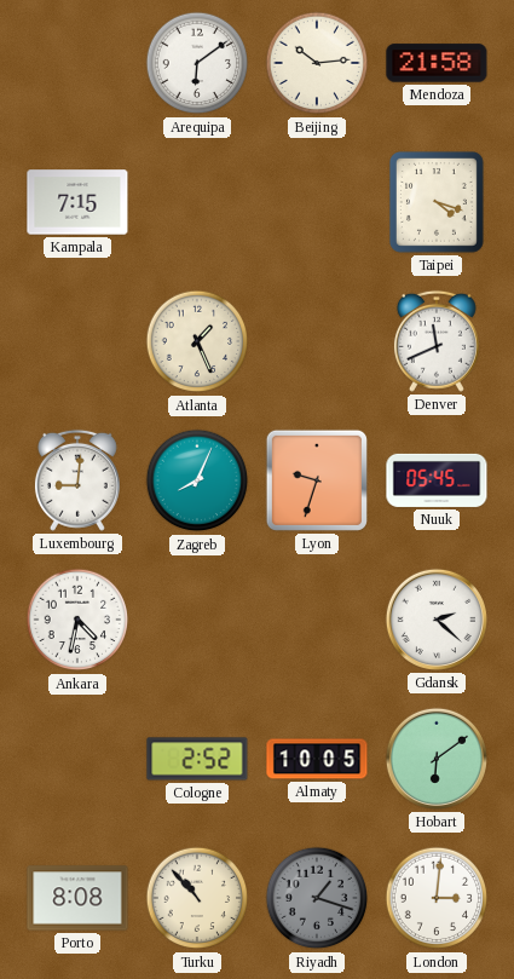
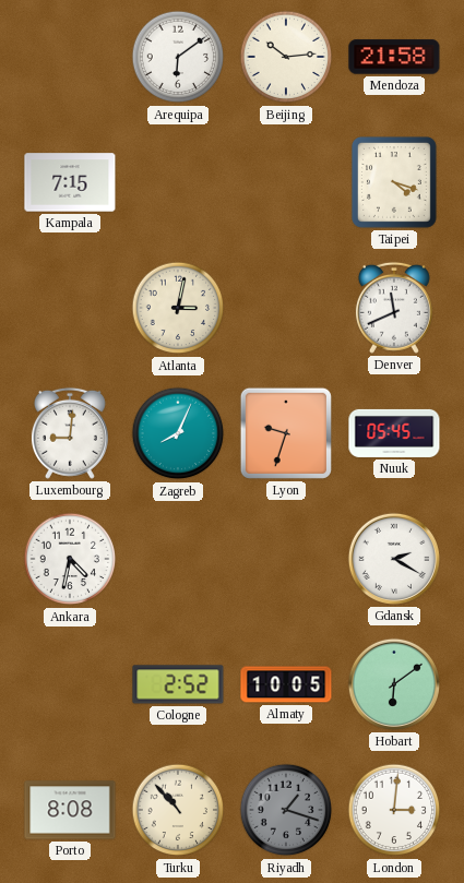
Atlanta: 1:26 -> 3:02
Gdansk: 2:22 -> 2:20
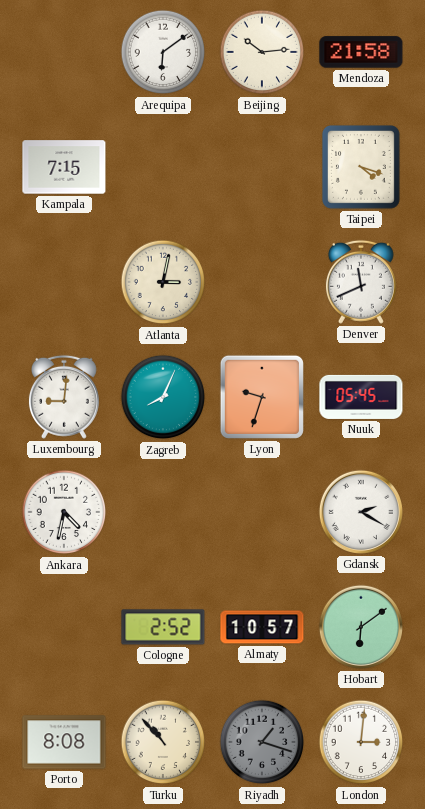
Almaty: 10:05 -> 10:57
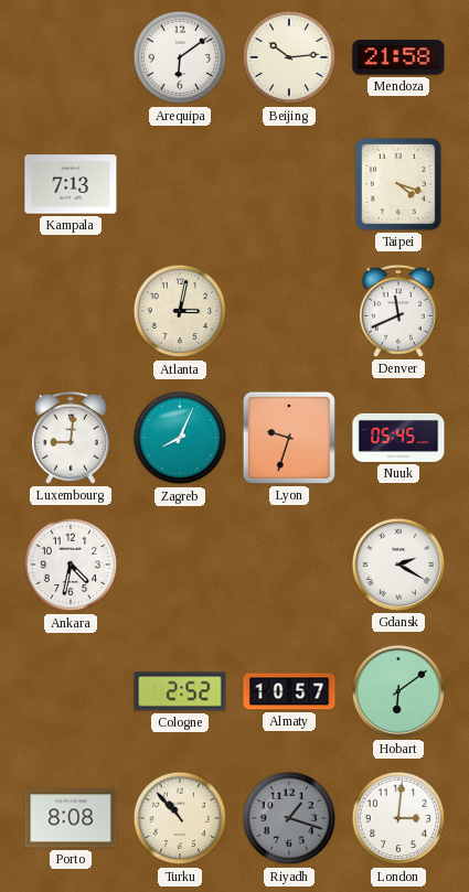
Kampala: 7:15 -> 7:13
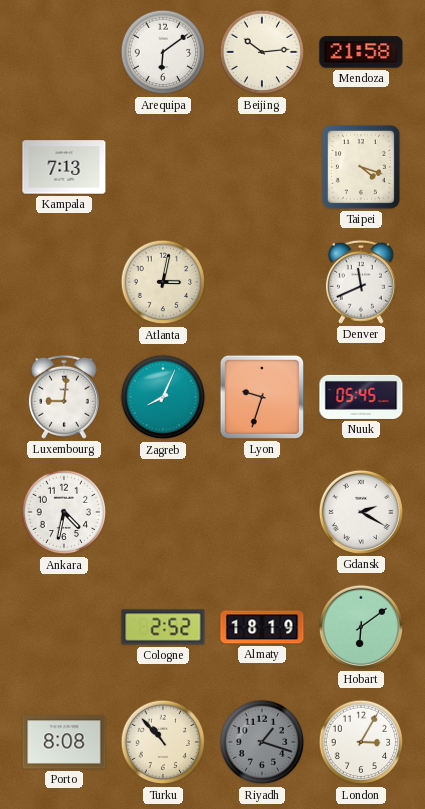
Almaty: 10:57 -> 18:19
London: 3:01 -> 3:05
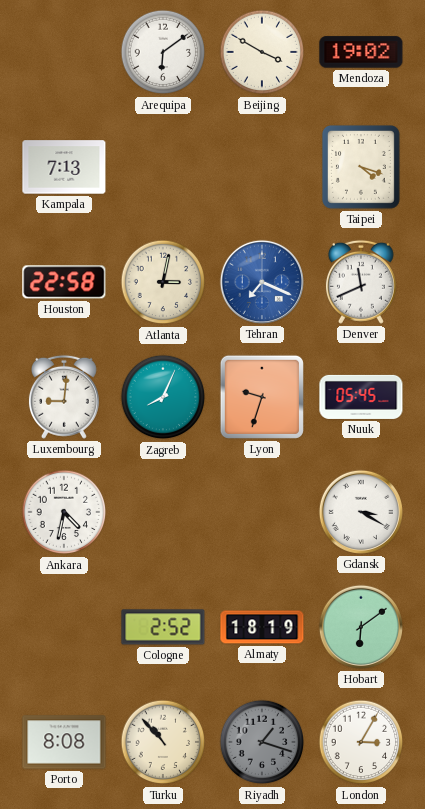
Beijing: 10:14 -> 3:50
Mendoza: 21:58 -> 19:02
Houston: none -> 22:58
Tehran: none -> 7:19
Gdansk: 2:20 -> 3:20
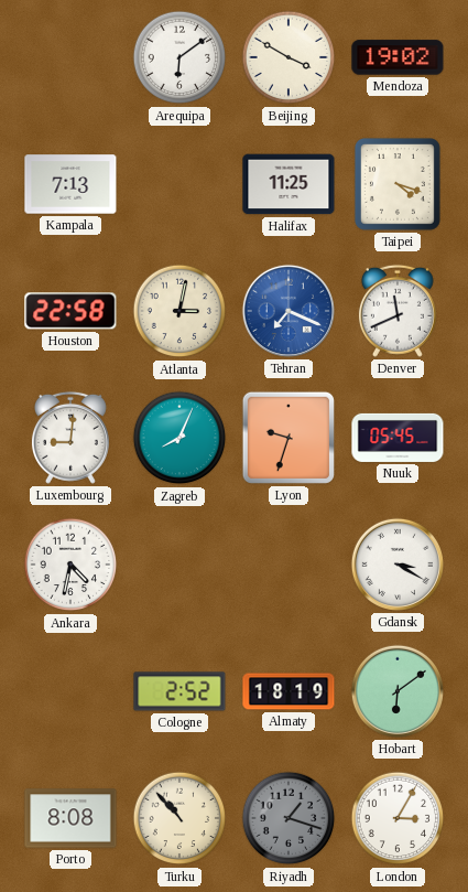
Halifax: none -> 11:25
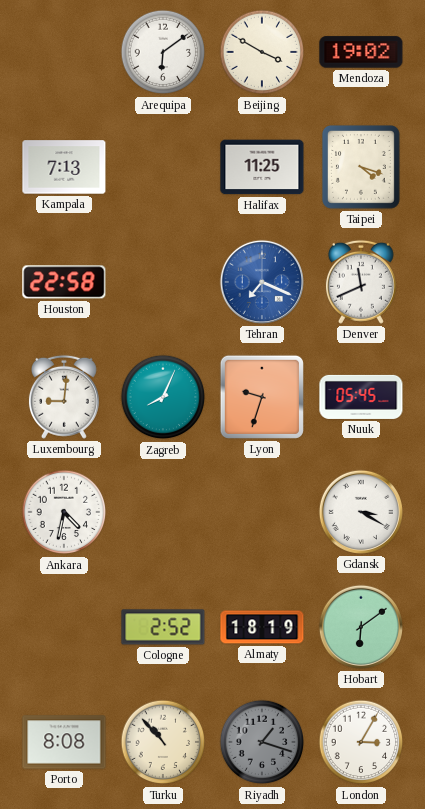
Atlanta: 3:02 -> none
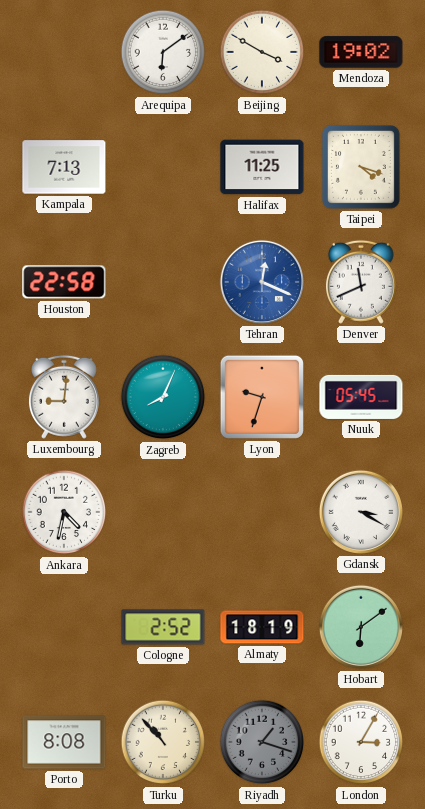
Tehran: 7:19 -> 12:19
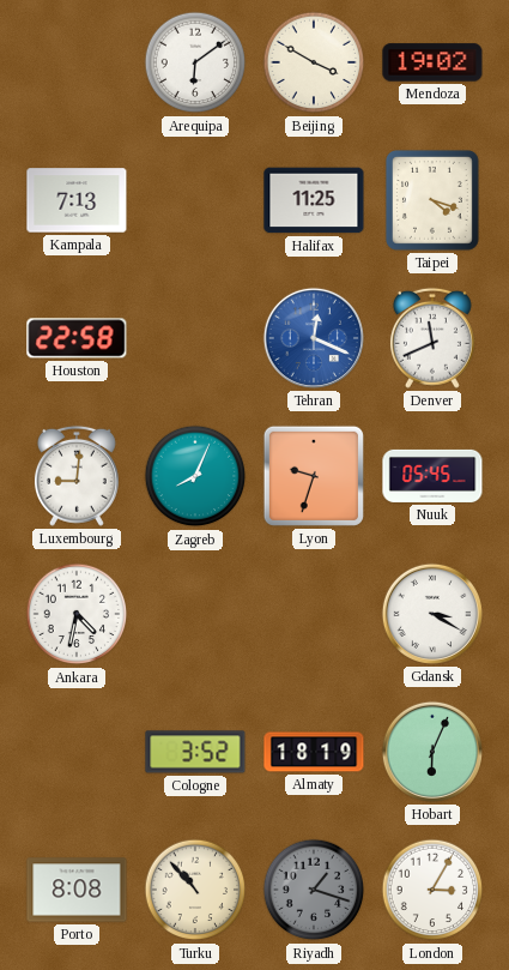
Cologne: 2:52 -> 3:52
Hobart: 6:09 -> 6:04
